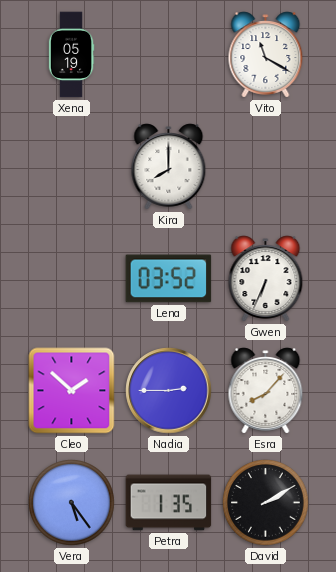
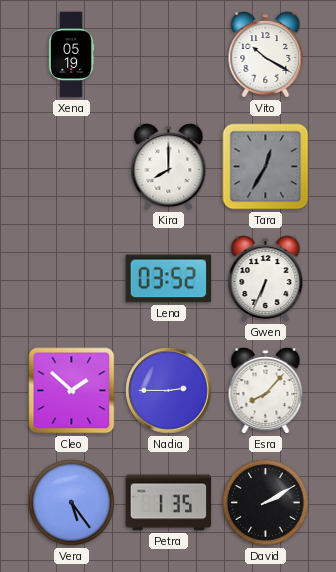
Vito: 11:20 -> 10:20
Tara: none -> 12:35
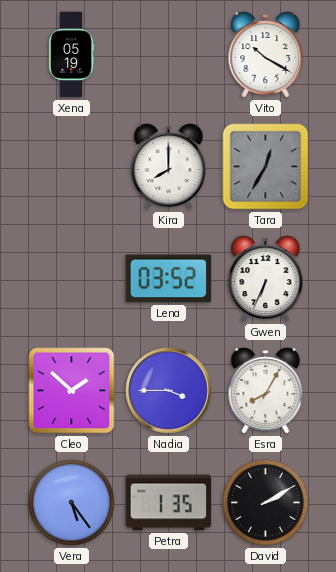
Nadia: 2:45 -> 3:45
Esra: 8:07 -> 8:05
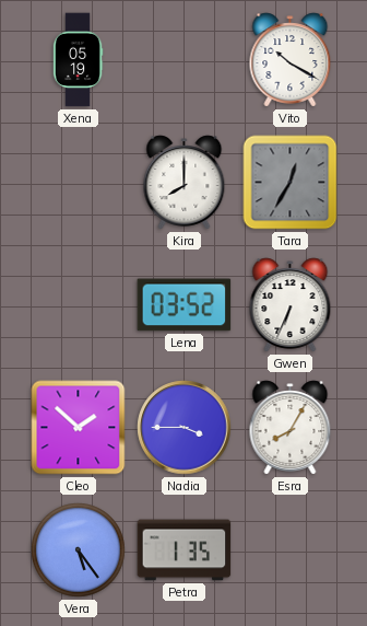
David: 2:10 -> none
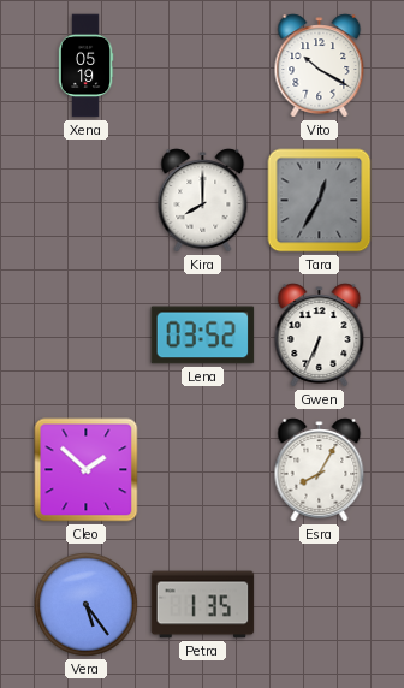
Nadia: 3:45 -> none
